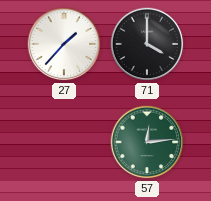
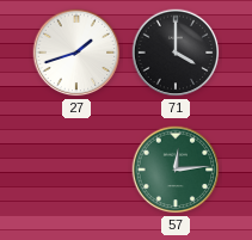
27: 1:37 -> 1:42
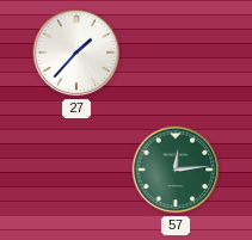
27: 1:42 -> 1:37
71: 4:00 -> none
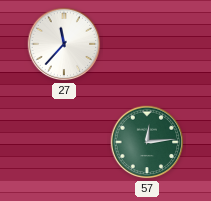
27: 1:37 -> 11:37
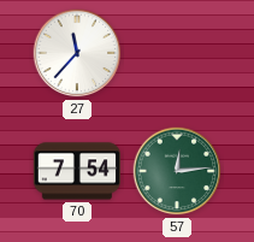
70: none -> 7:54
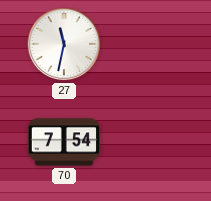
27: 11:37 -> 11:32
57: 12:14 -> none
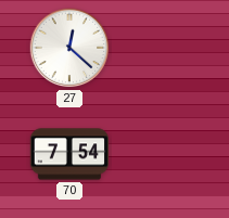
27: 11:32 -> 12:22
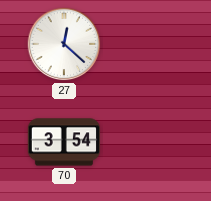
70: 7:54 -> 3:54
